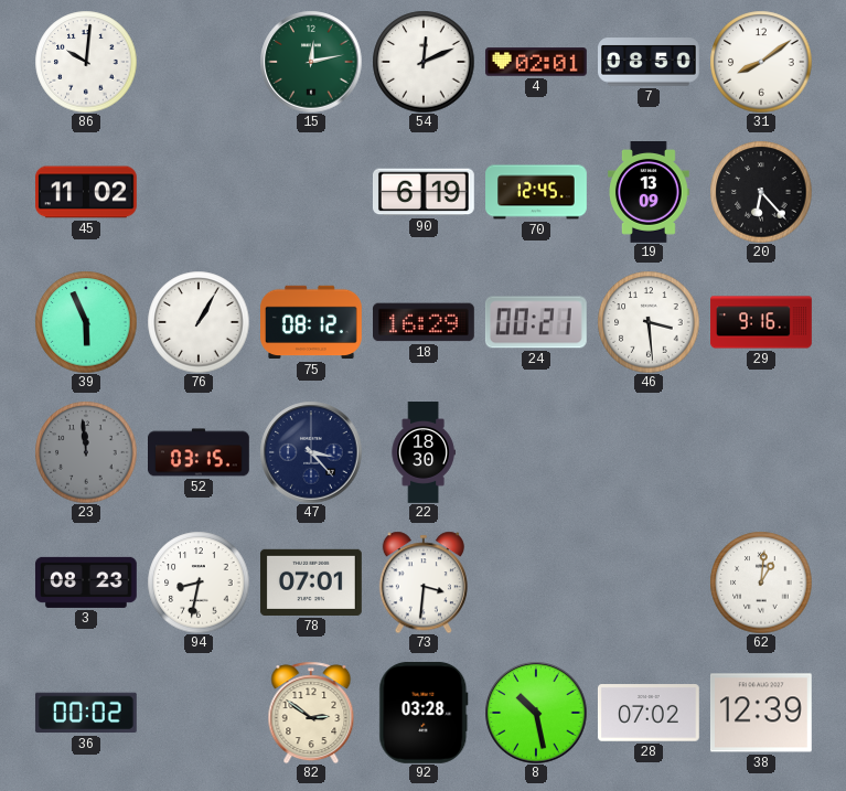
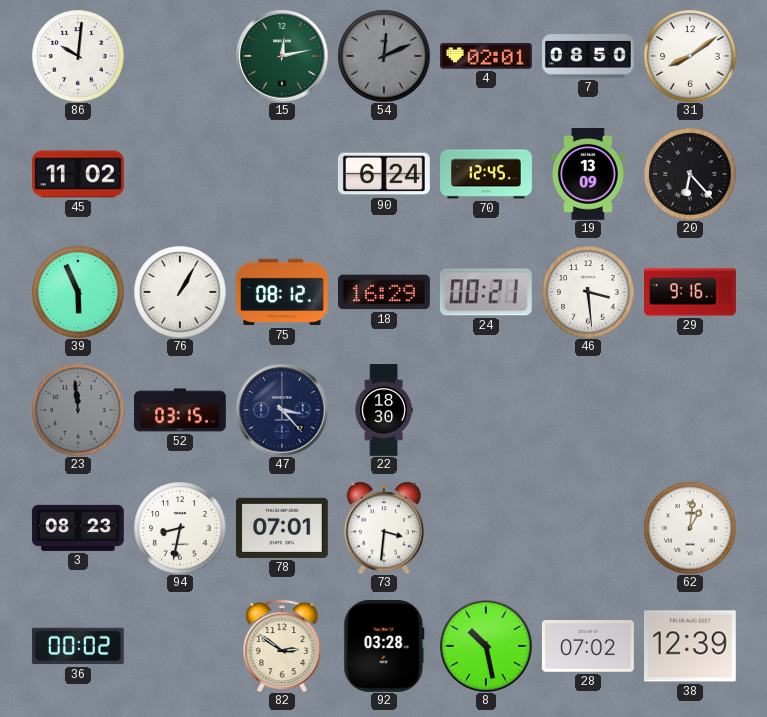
54 dial: white -> grey
90: 6:19 -> 6:24
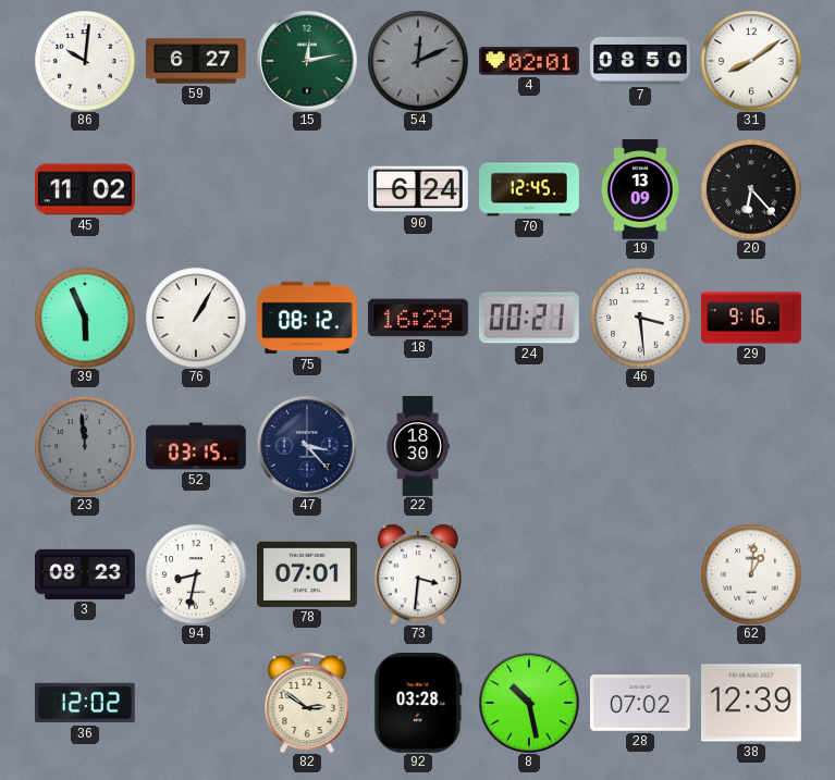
59: none -> 6:27
36: 00:02 -> 12:02
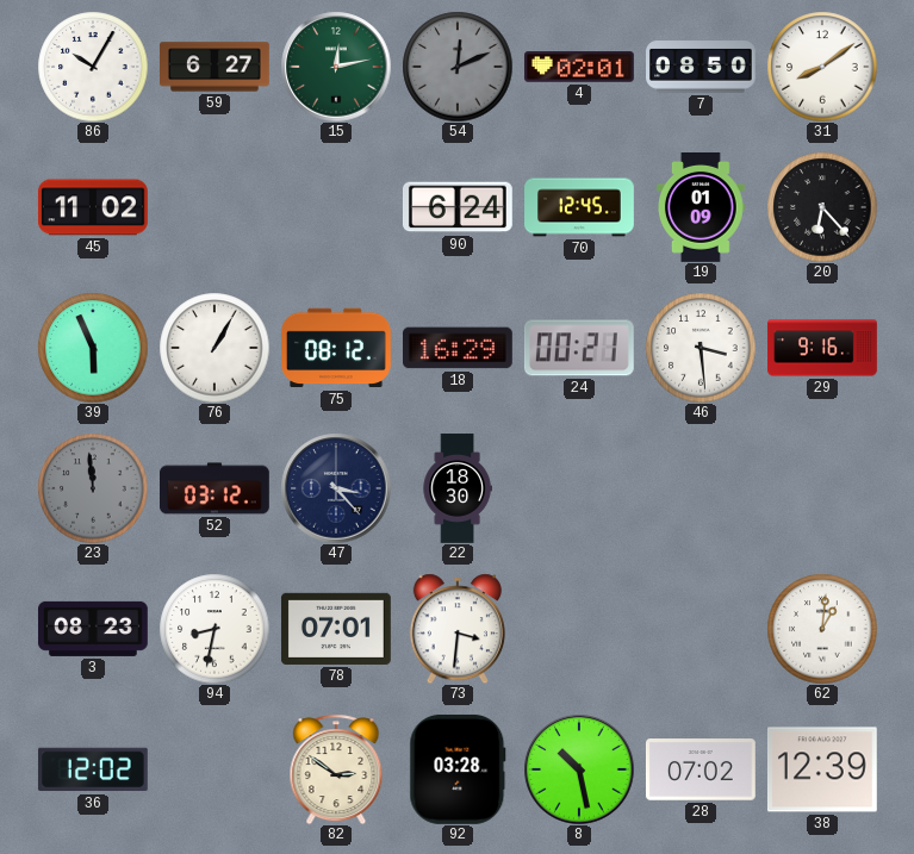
86: 10:01 -> 10:05
19: 13:09 -> 01:09
52: 03:15 -> 03:12
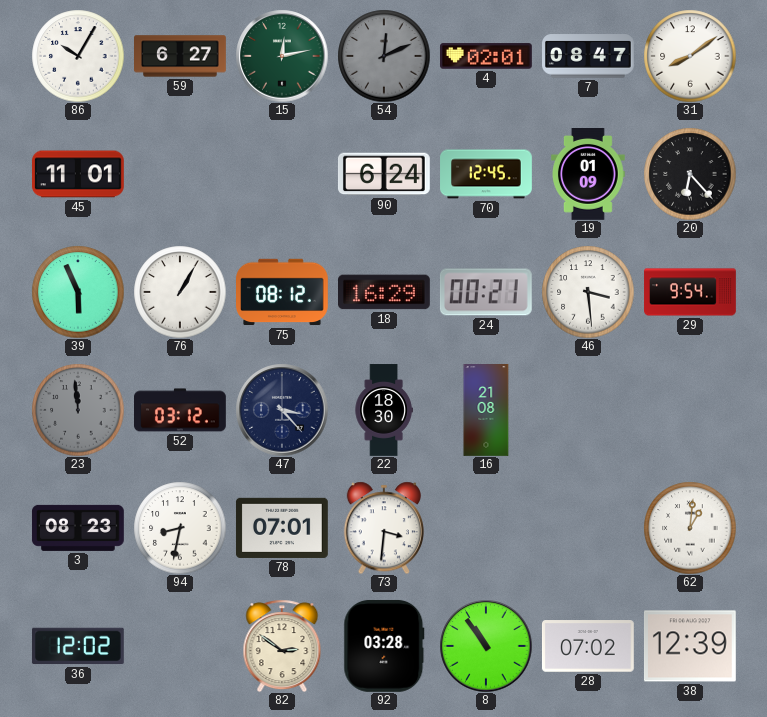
7: 08:50 -> 08:47
45: 11:02 -> 11:01
29: 9:16 -> 9:54
16: none -> 21:08
8: 10:28 -> 10:54
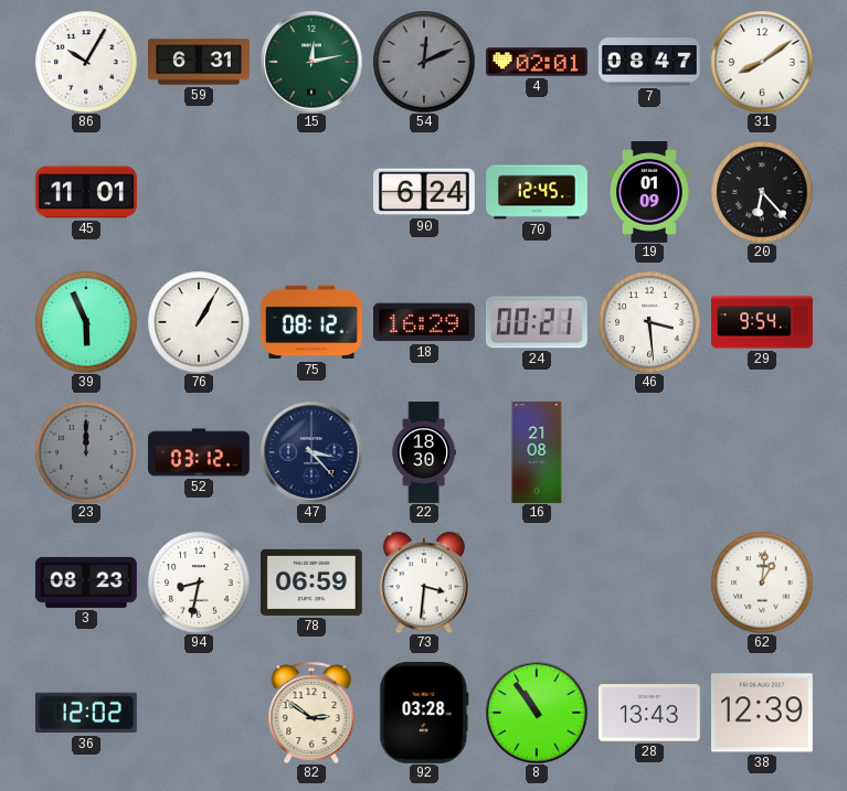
59: 6:27 -> 6:31
23: 11:59 -> 12:00
78: 07:01 -> 06:59
28: 07:02 -> 13:43
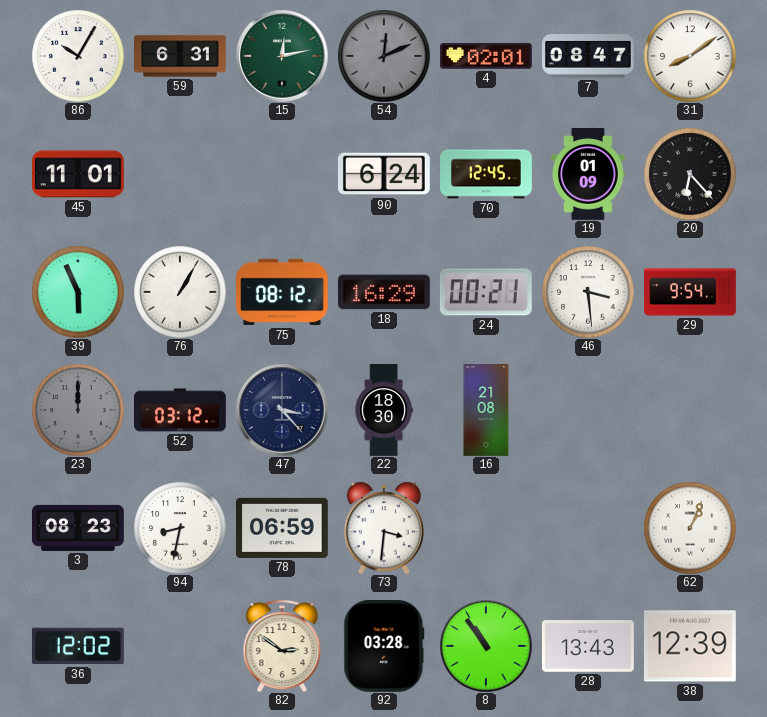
62: 1:01 -> 1:04
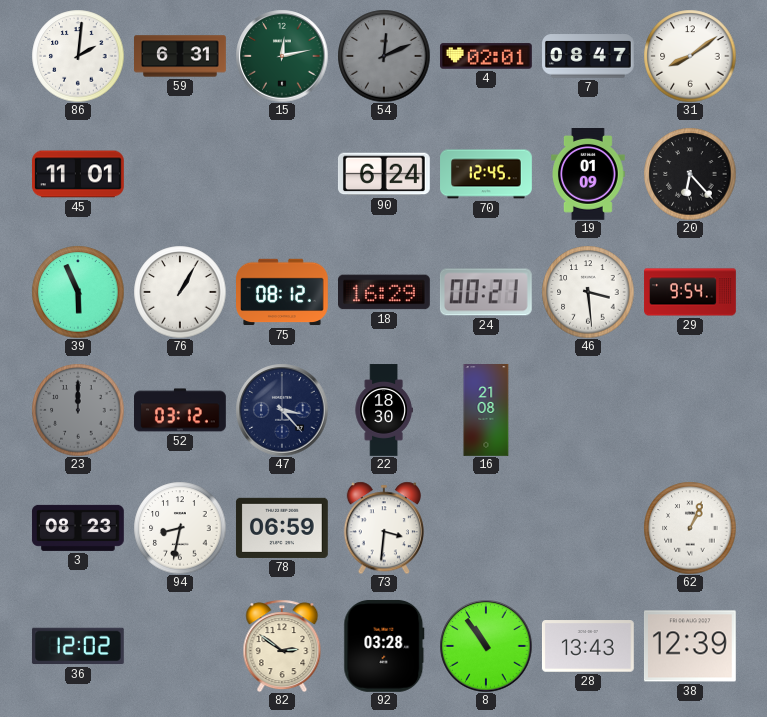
86: 10:05 -> 2:01
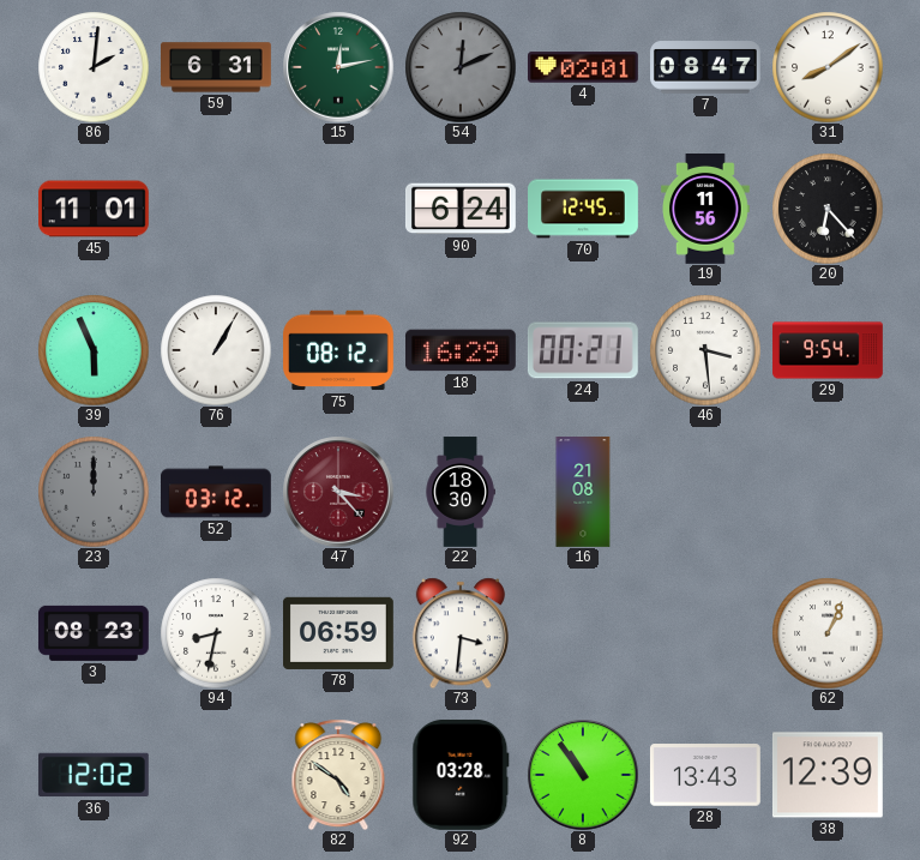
19: 01:09 -> 11:56
47 dial: navy -> burgundy
82: 2:51 -> 4:51
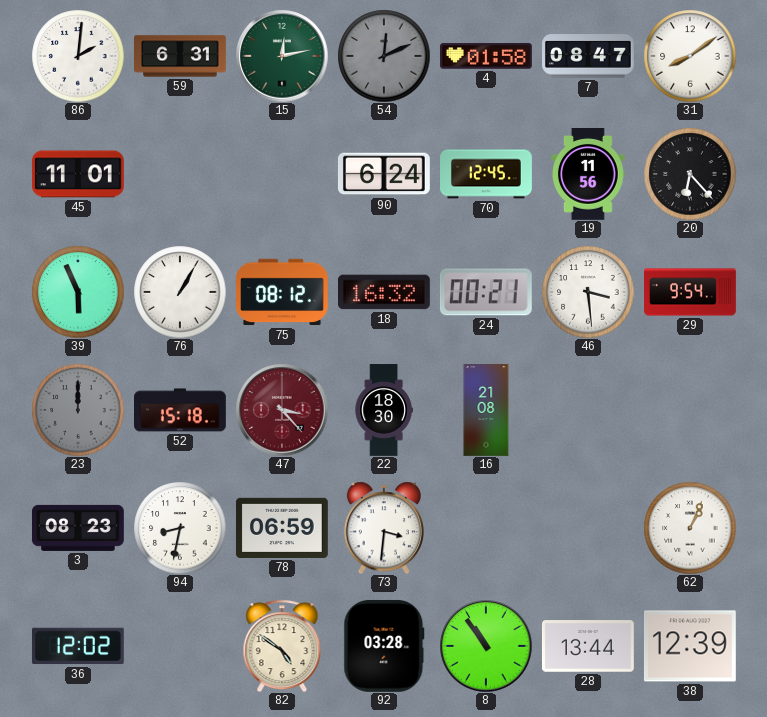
4: 02:01 -> 01:58
18: 16:29 -> 16:32
52: 03:12 -> 15:18
28: 13:43 -> 13:44
